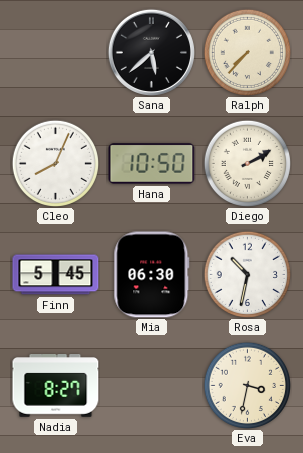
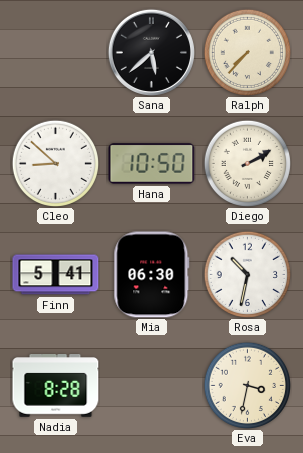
Cleo: 8:04 -> 8:52
Finn: 5:45 -> 5:41
Nadia: 8:27 -> 8:28
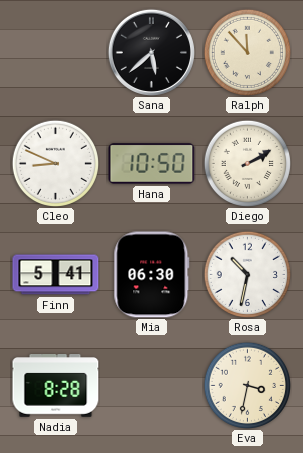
Ralph: 7:37 -> 11:53
Cleo: 8:52 -> 8:49
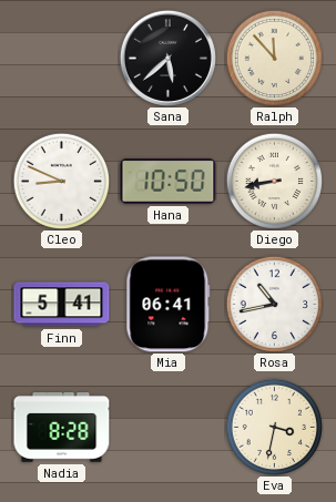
Diego: 2:10 -> 8:43
Mia: 06:30 -> 06:41
Rosa: 10:32 -> 10:43
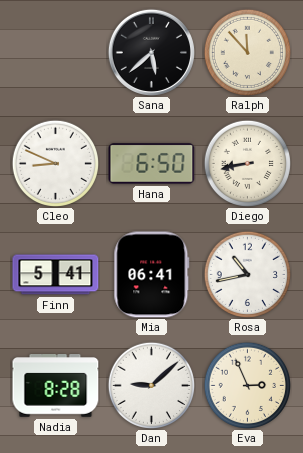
Hana: 10:50 -> 6:50
Dan: none -> 9:08
Eva: 3:32 -> 2:56
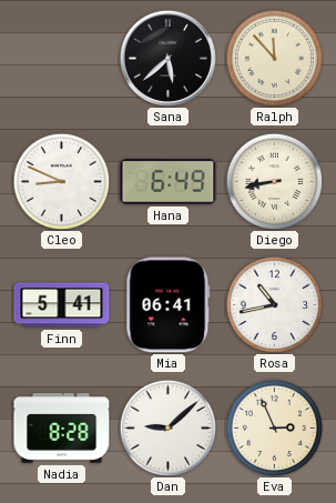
Hana: 6:50 -> 6:49
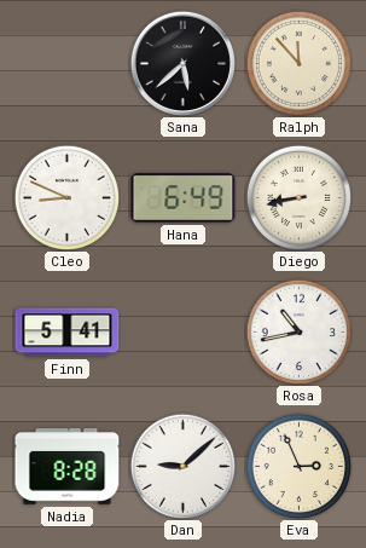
Mia: 06:41 -> none
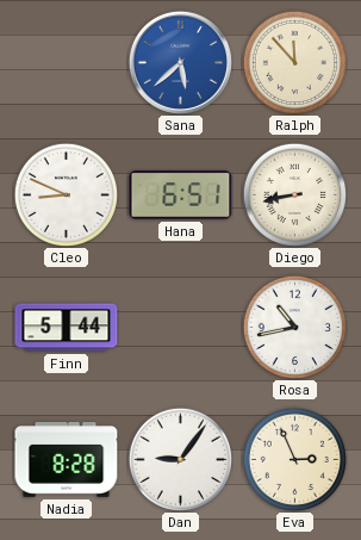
Sana dial: black -> blue
Hana: 6:49 -> 6:51
Finn: 5:41 -> 5:44
Dan: 9:08 -> 9:06
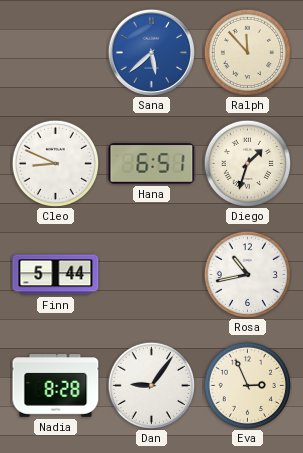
Diego: 8:43 -> 1:33
